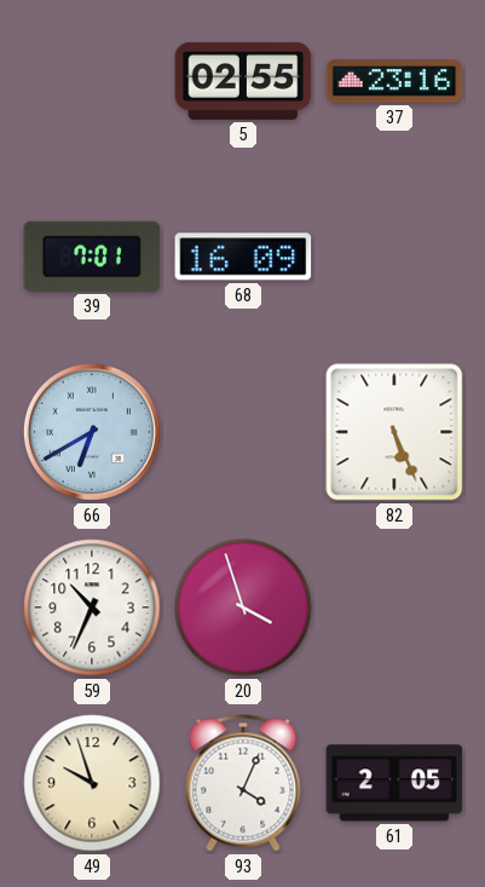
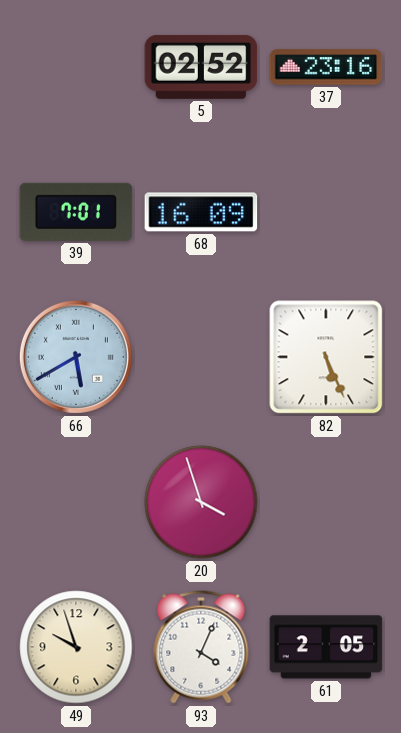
5: 02:55 -> 02:52
66: 6:40 -> 5:40
59: 10:34 -> none
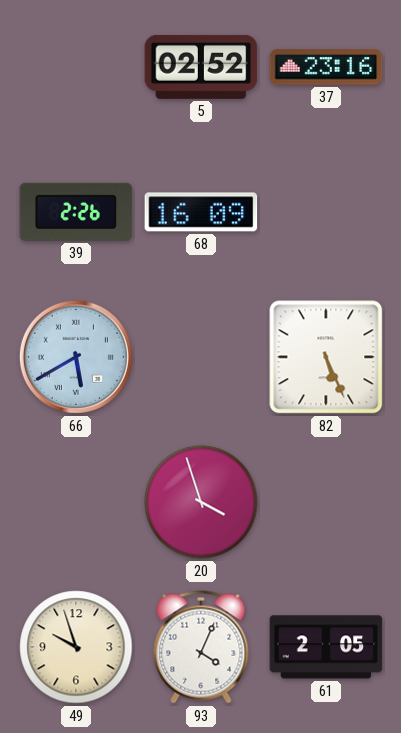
39: 7:01 -> 2:26
